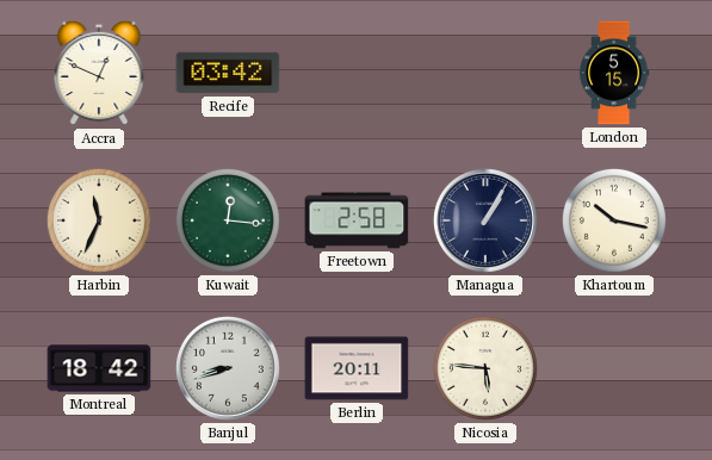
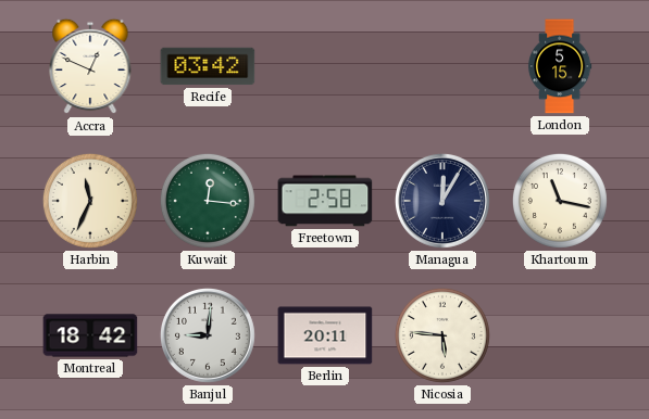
Managua: 1:05 -> 12:05
Khartoum: 10:17 -> 11:17
Banjul: 8:42 -> 9:01
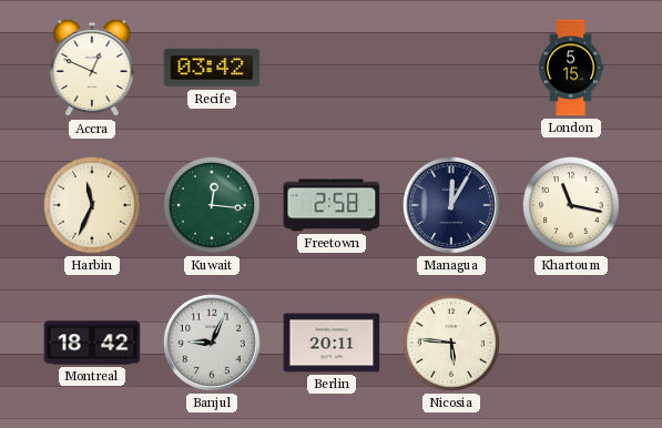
Banjul: 9:01 -> 9:04
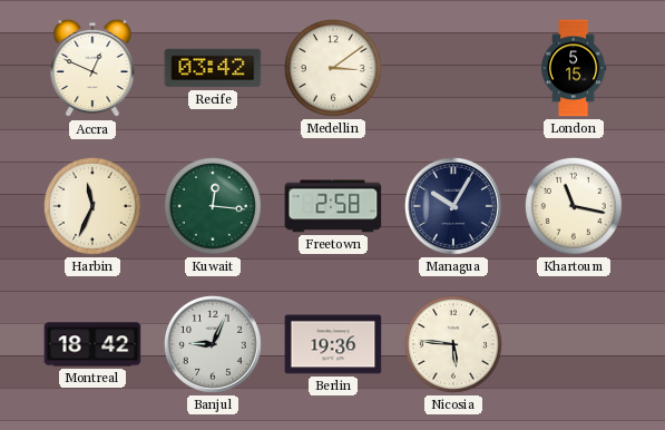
Medellin: none -> 3:09
Managua: 12:05 -> 10:05
Berlin: 20:11 -> 19:36
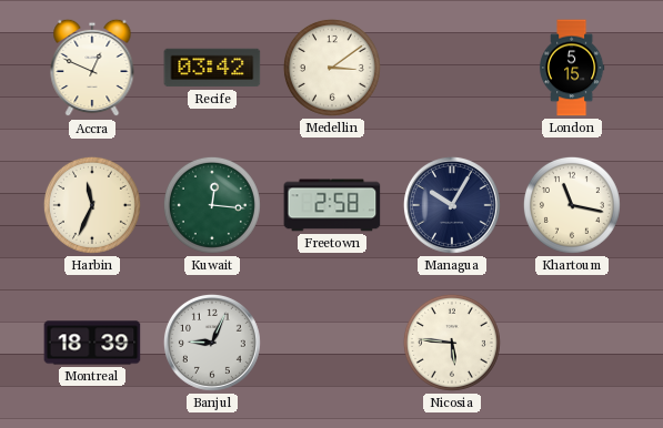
Montreal: 18:42 -> 18:39
Berlin: 19:36 -> none
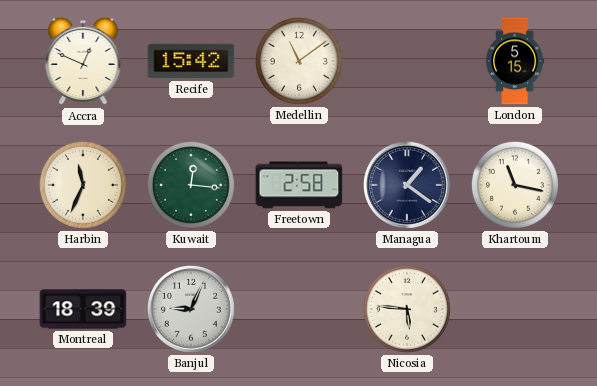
Recife: 03:42 -> 15:42
Medellin: 3:09 -> 11:09
Managua: 10:05 -> 1:21
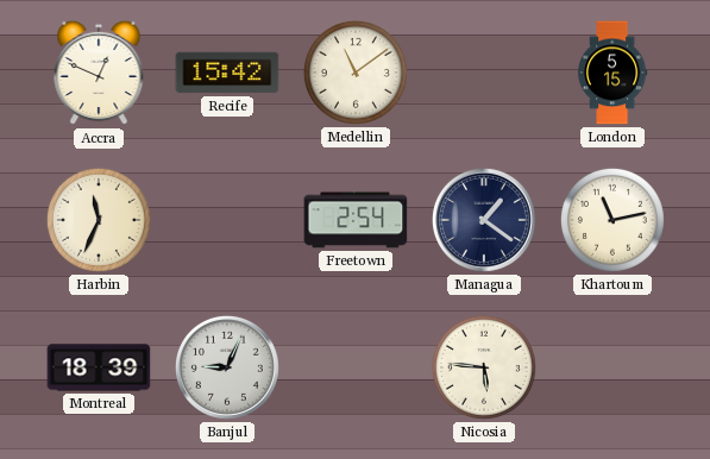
Kuwait: 12:16 -> none
Freetown: 2:58 -> 2:54
Khartoum: 11:17 -> 11:13
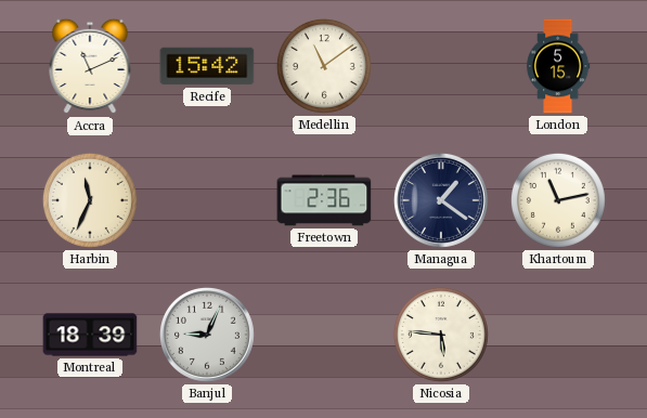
Accra: 12:49 -> 11:11
Freetown: 2:54 -> 2:36
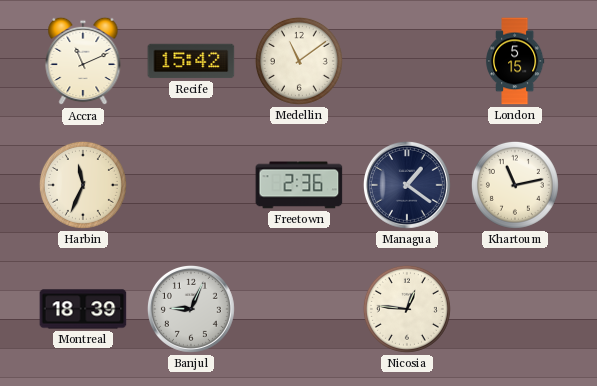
Nicosia: 5:46 -> 12:46
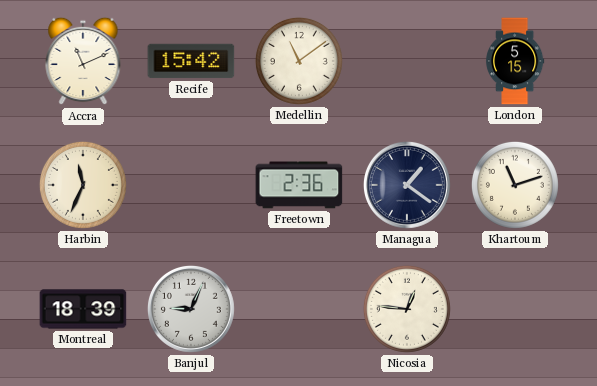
Khartoum: 11:13 -> 11:12
